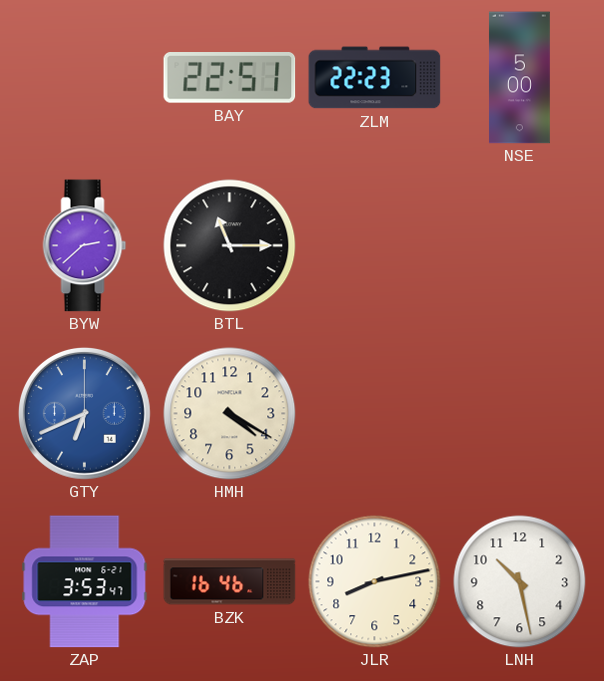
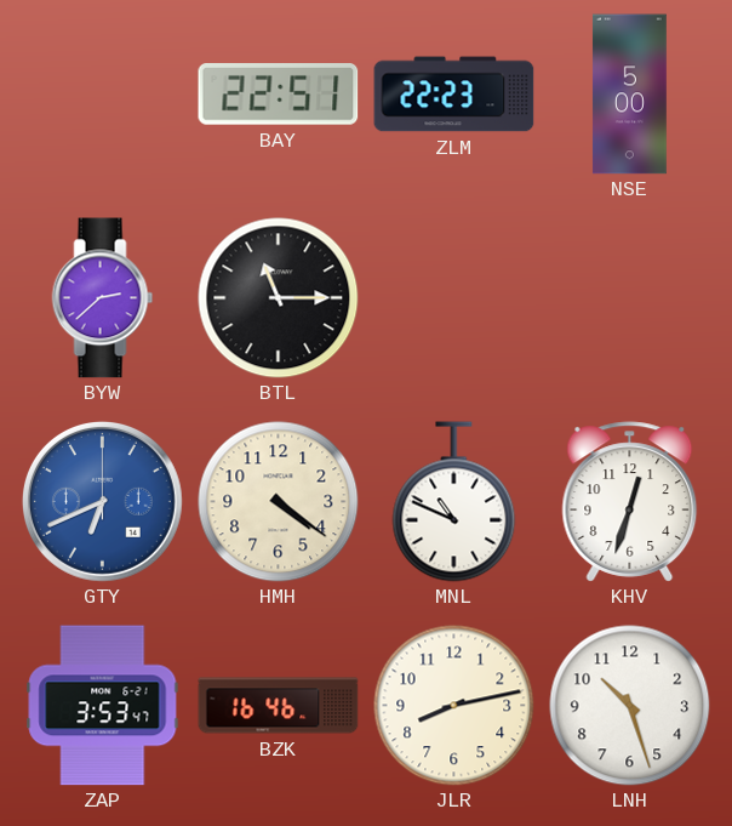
HMH: 4:20 -> 4:21
MNL: none -> 10:49
KHV: none -> 12:33
LNH: 10:28 -> 10:27
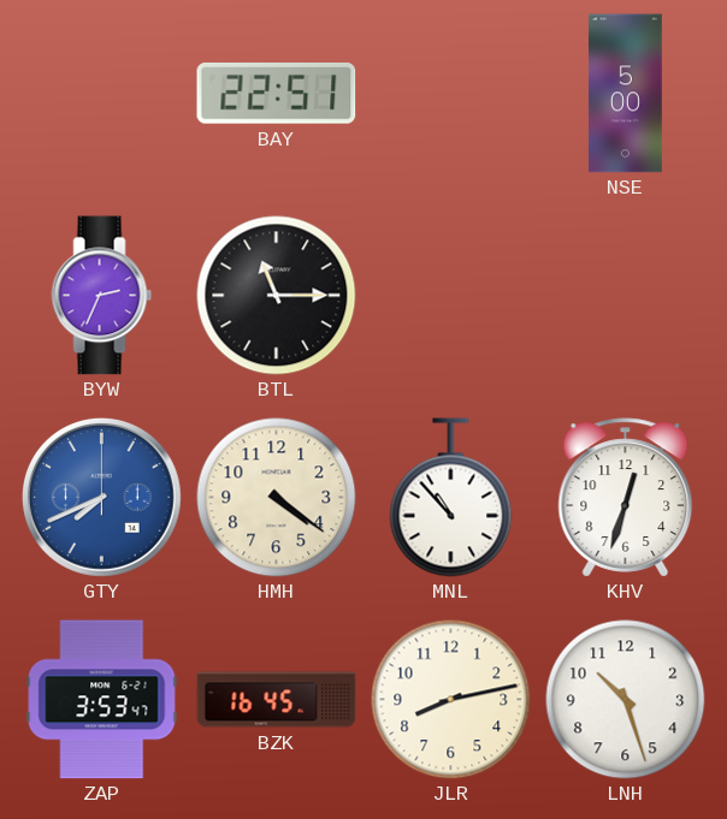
ZLM: 22:23 -> none
BYW: 2:38 -> 2:34
GTY: 6:41 -> 7:41
MNL: 10:49 -> 10:53
BZK: 16:46 -> 16:45
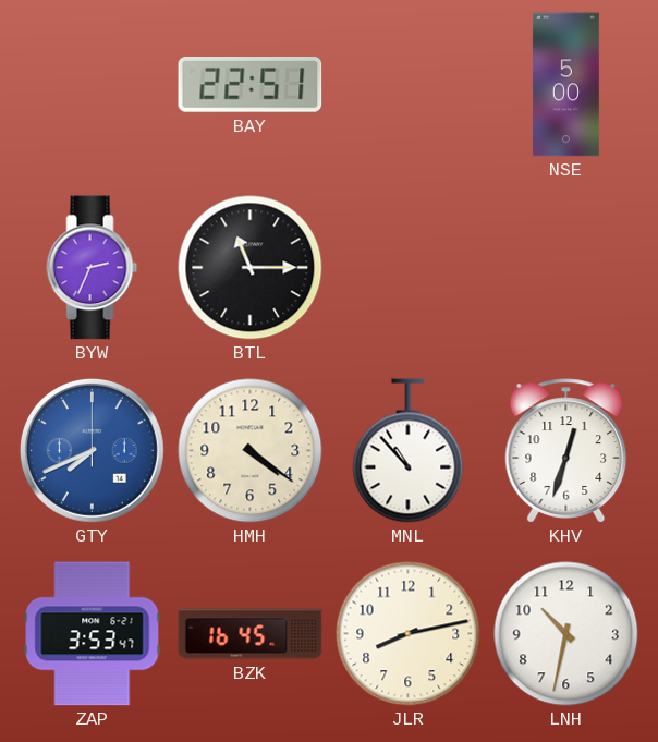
LNH: 10:27 -> 10:32
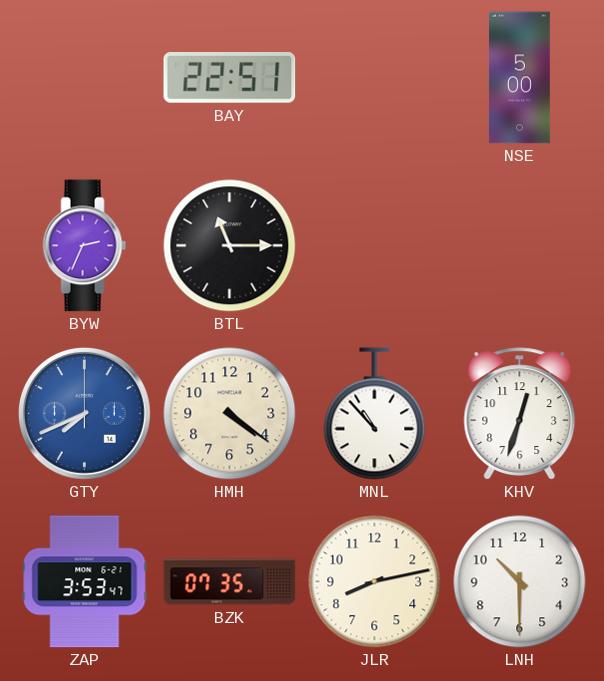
BZK: 16:45 -> 07:35
LNH: 10:32 -> 10:30
